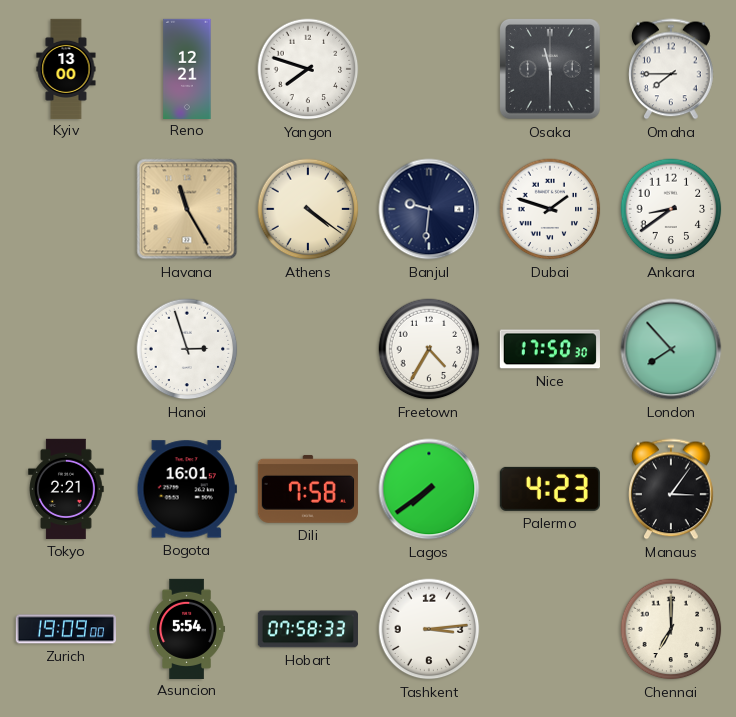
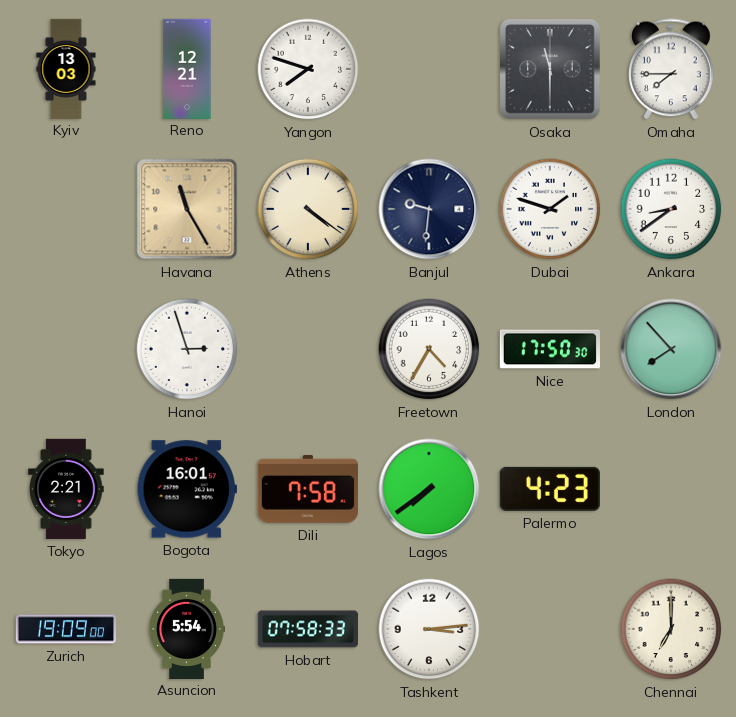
Kyiv: 13:00 -> 13:03
Manaus: 3:06 -> none
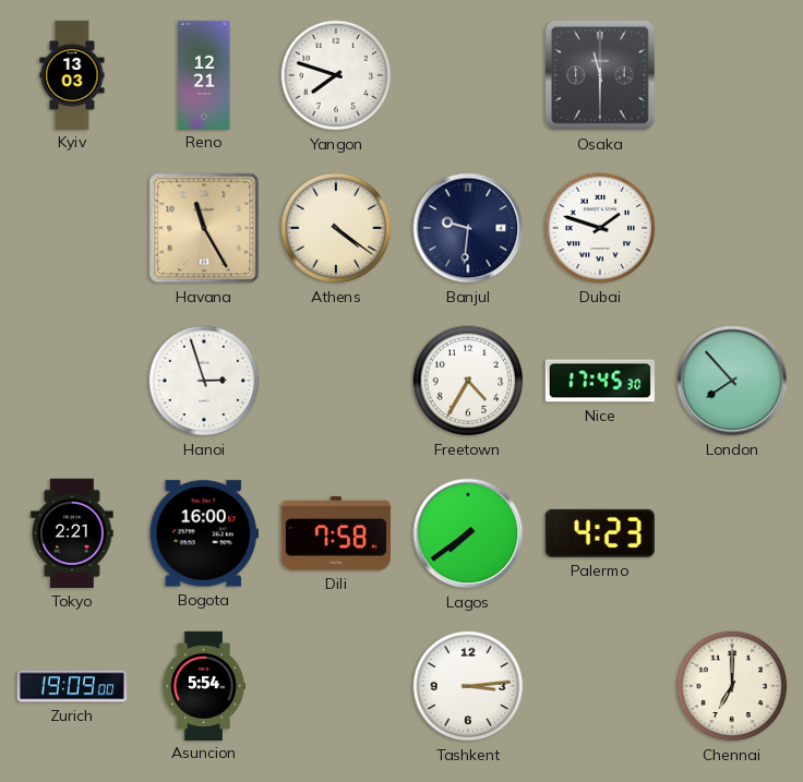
Omaha: 7:45 -> none
Ankara: 8:39 -> none
Nice: 17:50 -> 17:45
Bogota: 16:01 -> 16:00
Hobart: 07:58 -> none
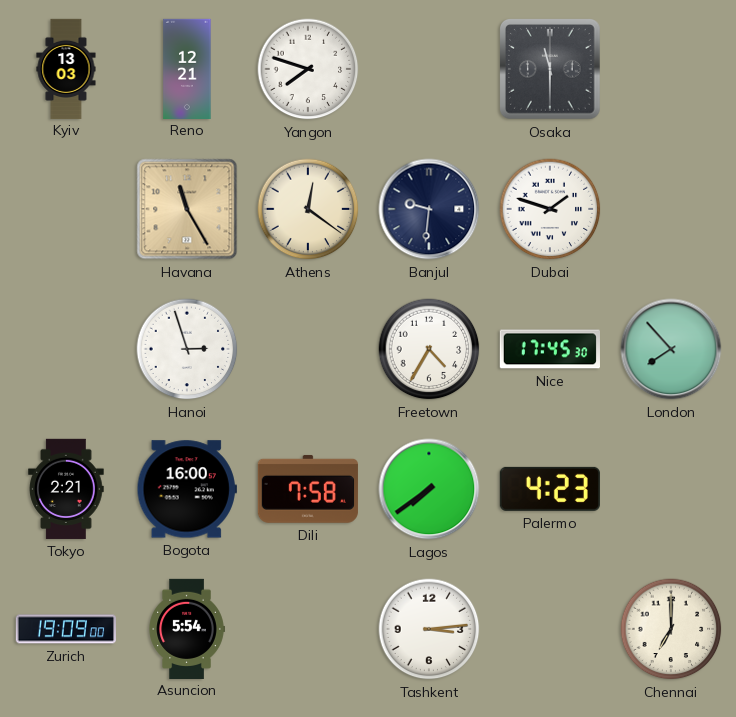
Athens: 4:21 -> 12:21
